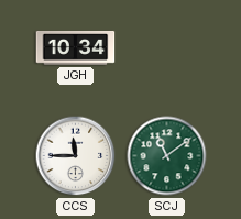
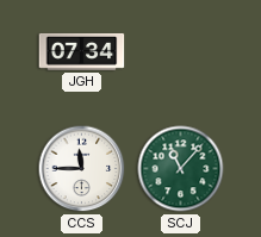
JGH: 10:34 -> 07:34
SCJ: 11:09 -> 11:07
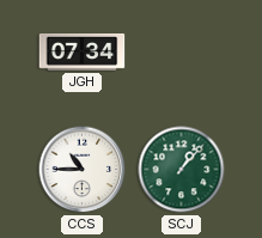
CCS: 11:45 -> 10:45
SCJ: 11:07 -> 1:07
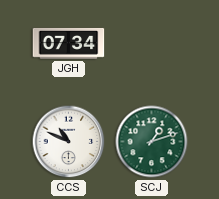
CCS: 10:45 -> 10:49
SCJ: 1:07 -> 1:12
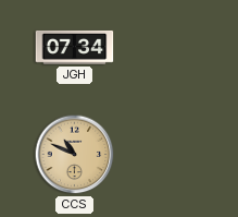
CCS dial: white -> champagne
SCJ: 1:12 -> none
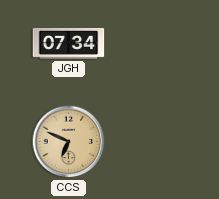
CCS: 10:49 -> 6:49
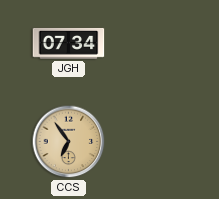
CCS: 6:49 -> 6:54
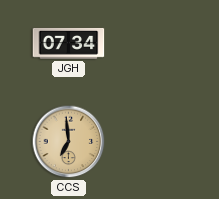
CCS: 6:54 -> 6:59
